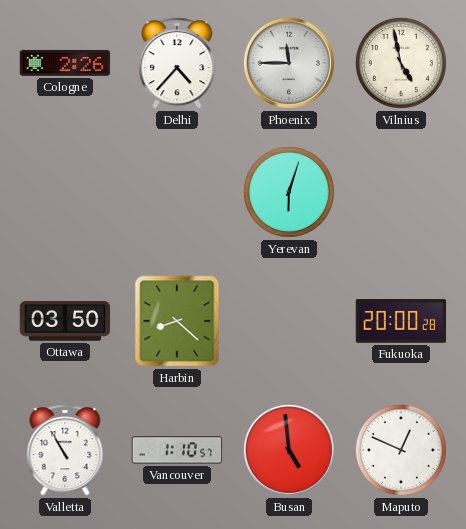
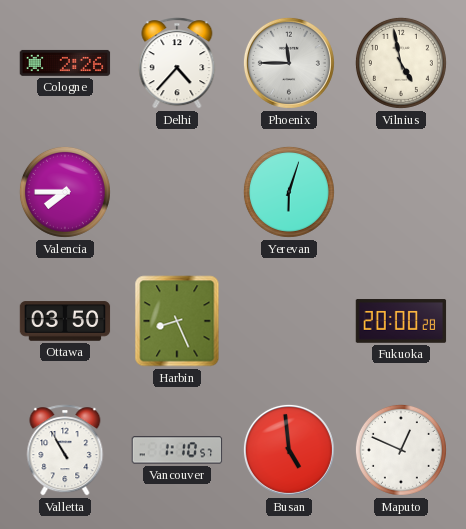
Valencia: none -> 7:45
Harbin: 8:22 -> 8:26
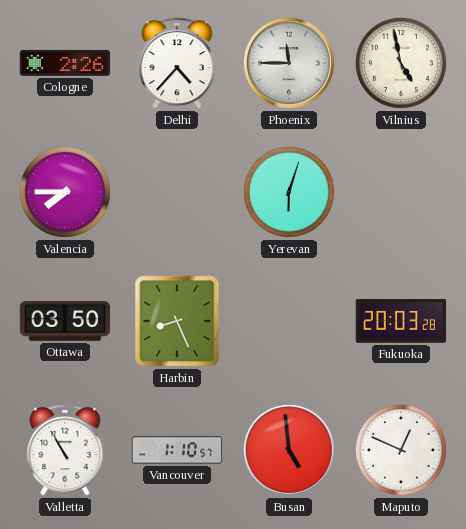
Fukuoka: 20:00 -> 20:03
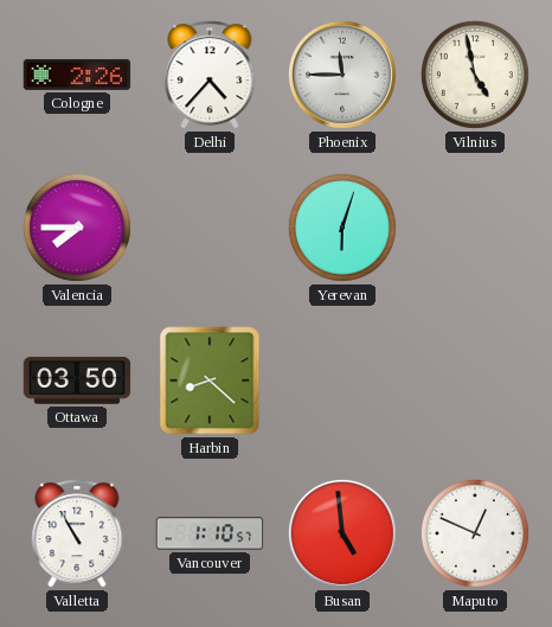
Harbin: 8:26 -> 8:22
Fukuoka: 20:03 -> none
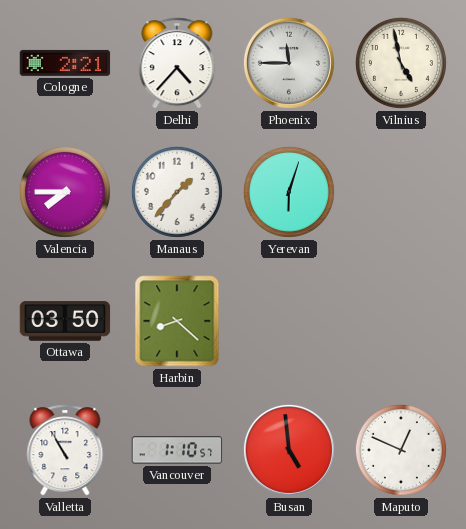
Cologne: 2:26 -> 2:21
Manaus: none -> 1:37
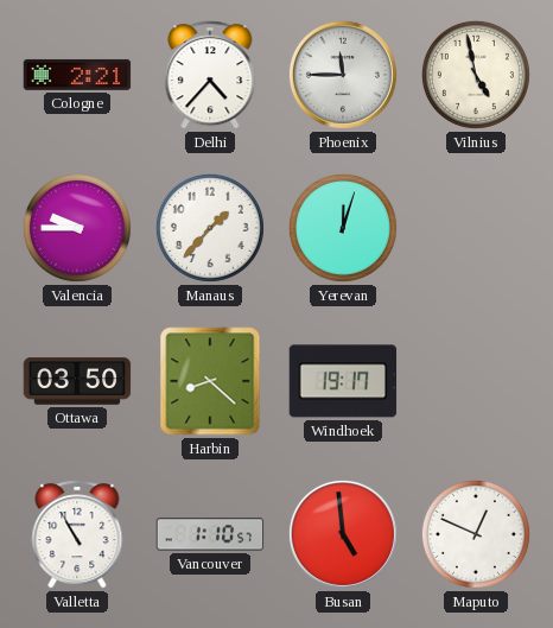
Valencia: 7:45 -> 9:45
Yerevan: 6:03 -> 12:03
Windhoek: none -> 19:17
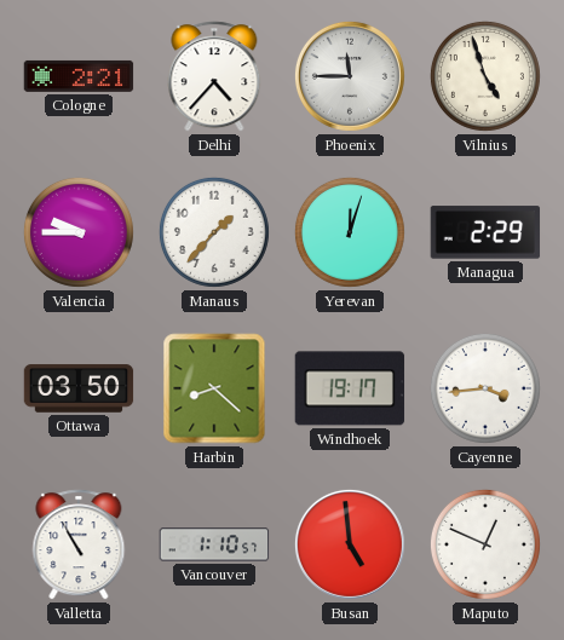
Vilnius: 4:58 -> 4:57
Managua: none -> 2:29
Cayenne: none -> 3:44
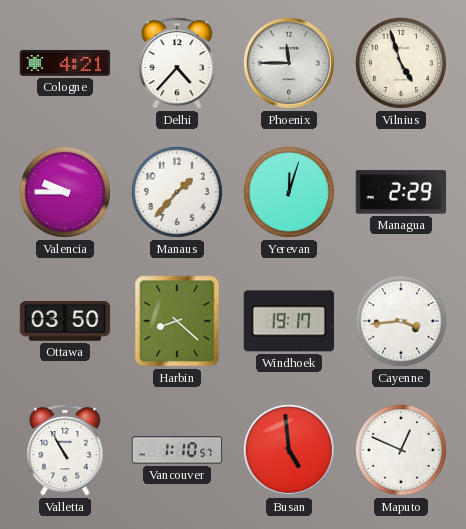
Cologne: 2:21 -> 4:21
